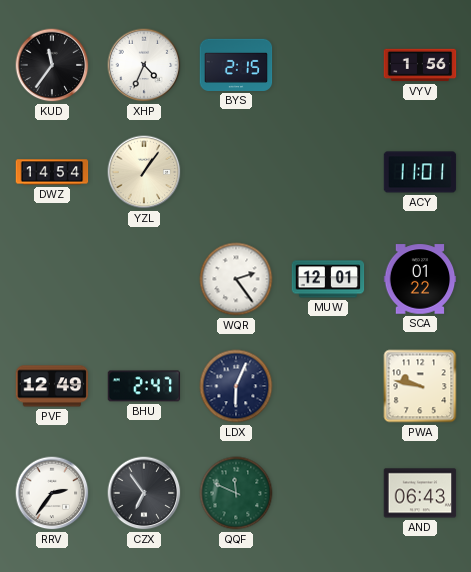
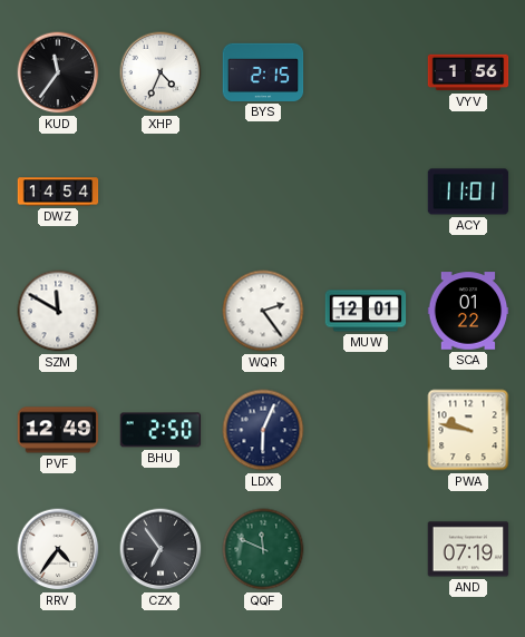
YZL: 1:06 -> none
SZM: none -> 11:50
BHU: 2:47 -> 2:50
RRV: 2:36 -> 4:36
AND: 06:43 -> 07:19
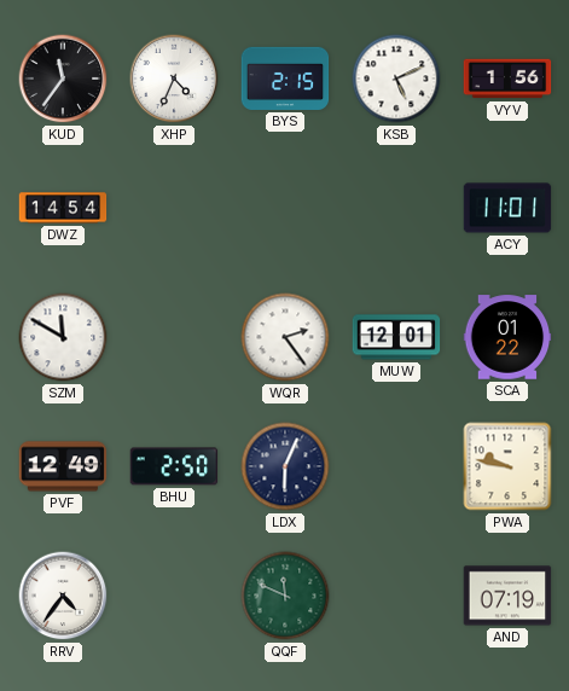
KSB: none -> 5:11
CZX: 6:54 -> none
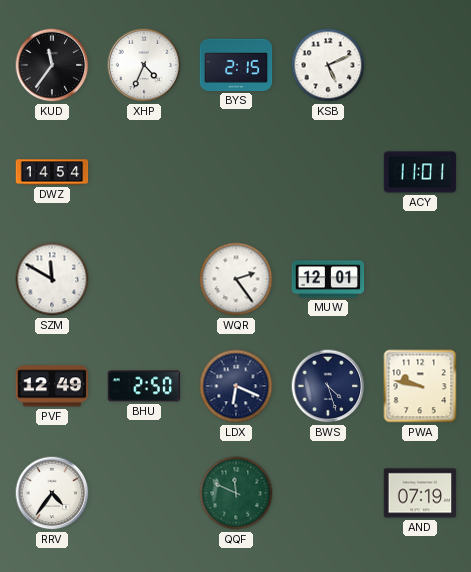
VYV: 1:56 -> none
SCA: 01:22 -> none
LDX: 6:04 -> 6:19
BWS: none -> 4:27
